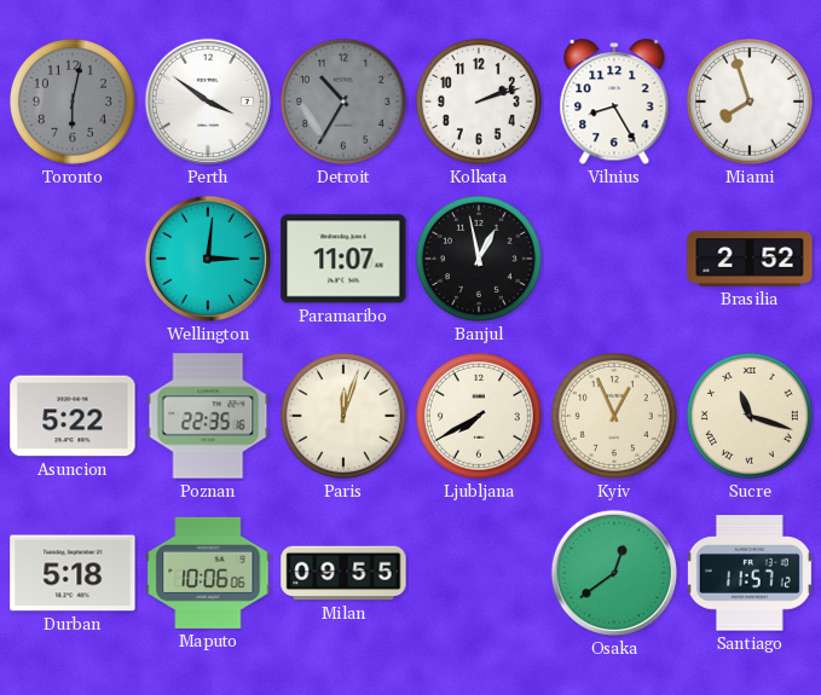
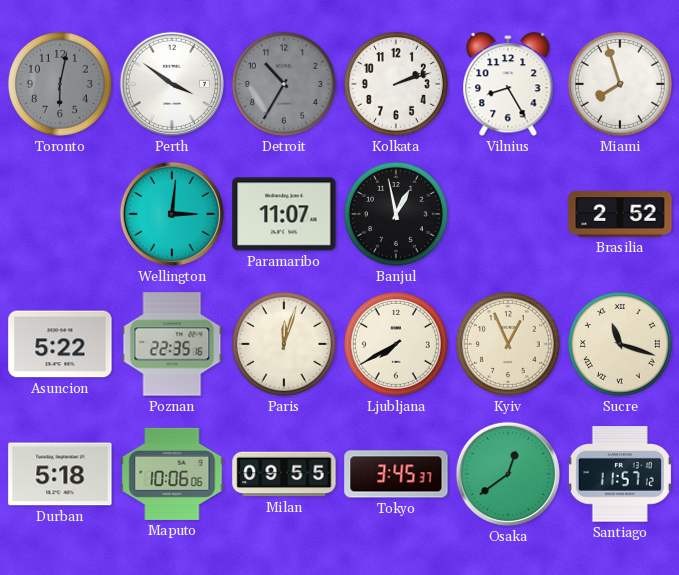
Tokyo: none -> 3:45
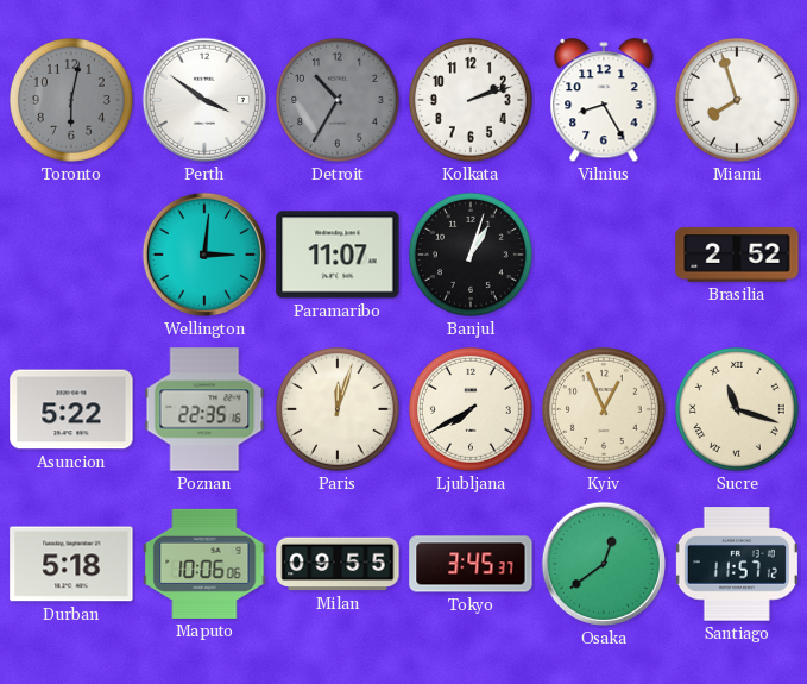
Banjul: 12:58 -> 1:03
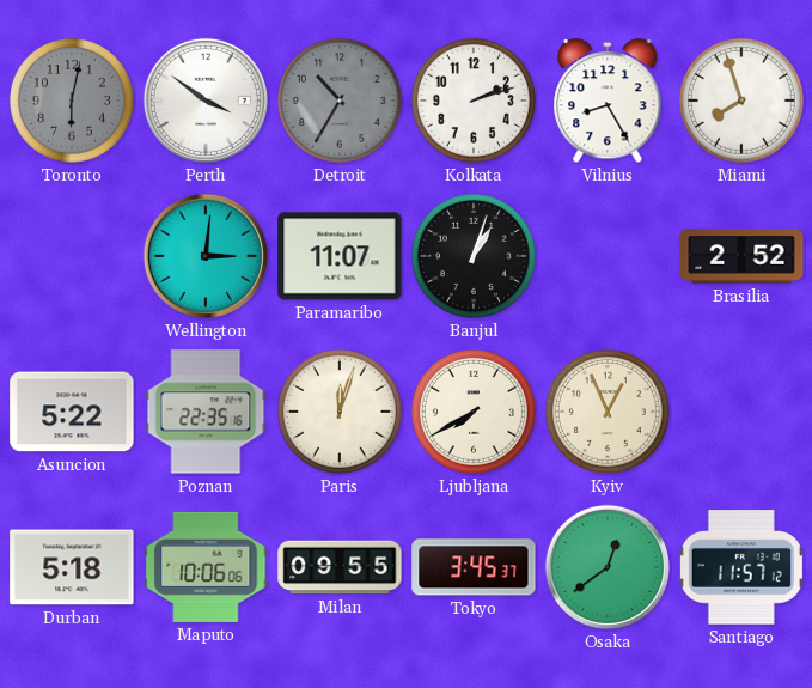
Sucre: 11:18 -> none
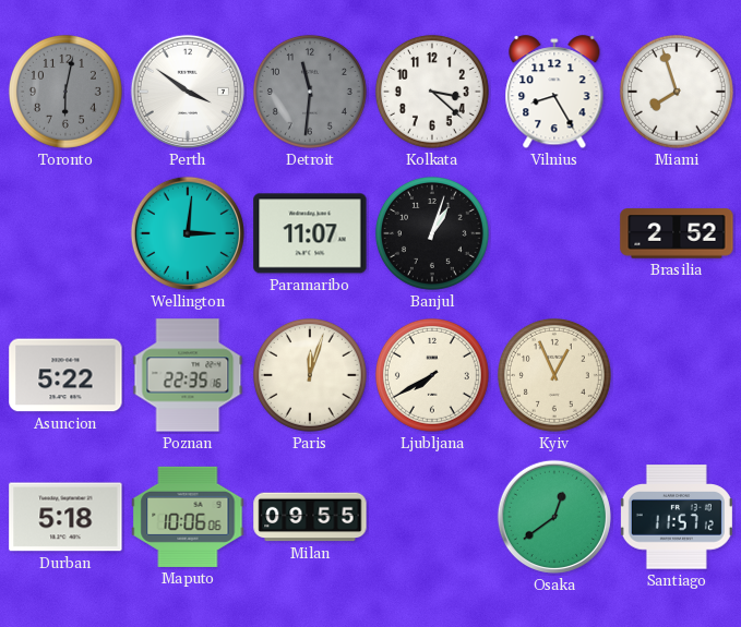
Detroit: 10:35 -> 11:31
Kolkata: 2:12 -> 3:22
Tokyo: 3:45 -> none
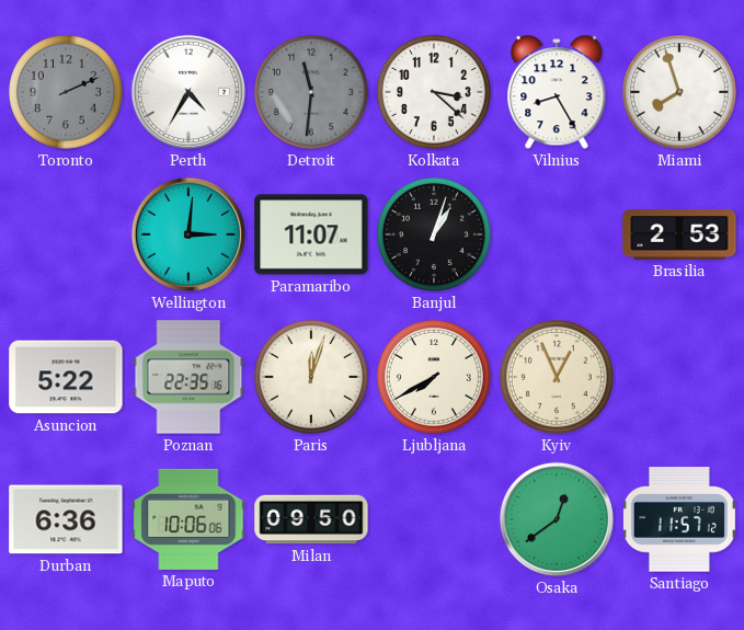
Toronto: 6:02 -> 2:11
Perth: 3:51 -> 4:35
Brasilia: 2:52 -> 2:53
Durban: 5:18 -> 6:36
Milan: 09:55 -> 09:50
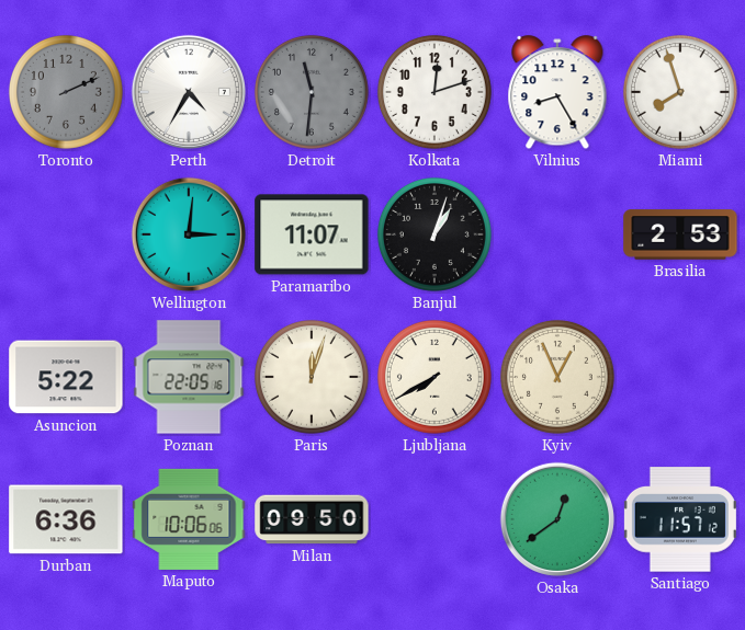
Kolkata: 3:22 -> 12:12
Poznan: 22:35 -> 22:05
